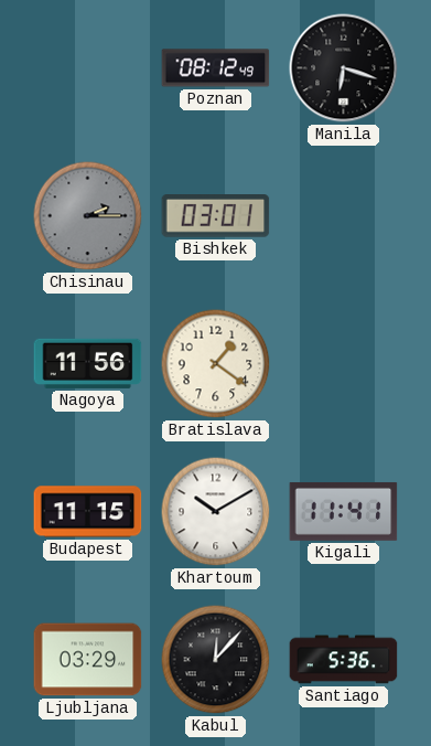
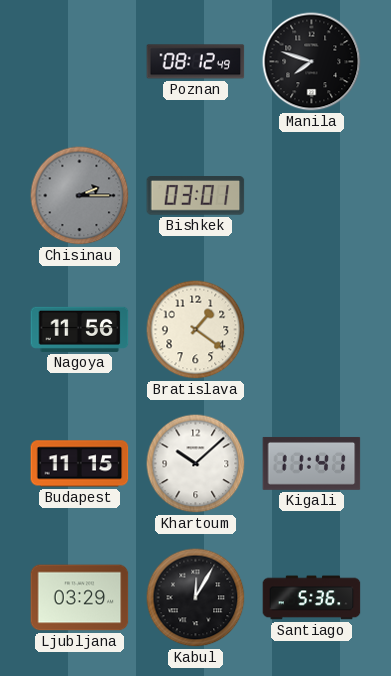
Manila: 6:18 -> 7:48
Khartoum: 10:10 -> 10:08
Kabul: 12:07 -> 12:05
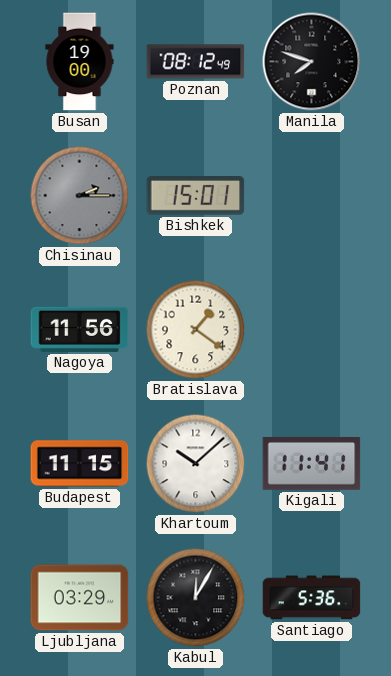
Busan: none -> 19:00
Bishkek: 03:01 -> 15:01
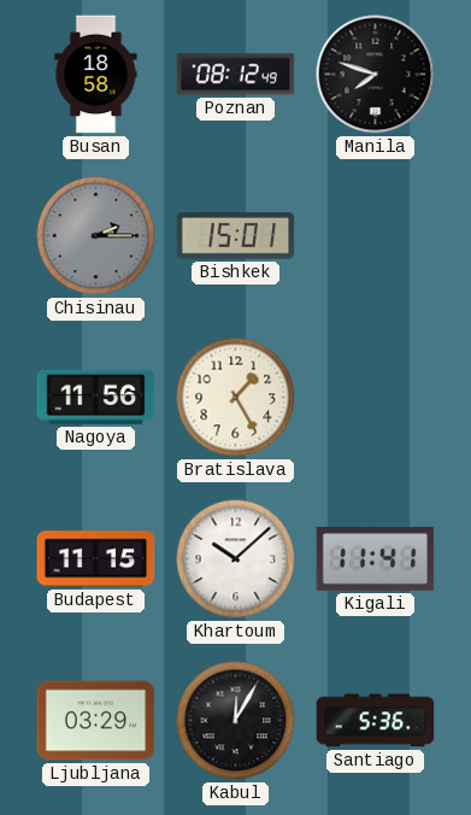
Busan: 19:00 -> 18:58
Bratislava: 1:21 -> 1:25
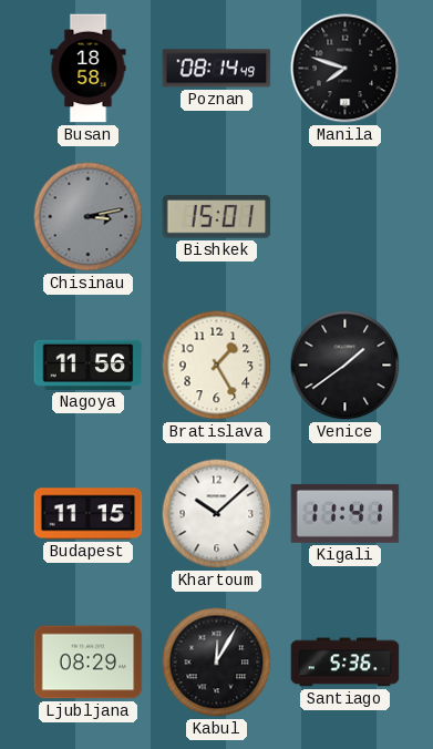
Poznan: 08:12 -> 08:14
Chisinau: 2:15 -> 3:13
Venice: none -> 1:39
Ljubljana: 03:29 -> 08:29
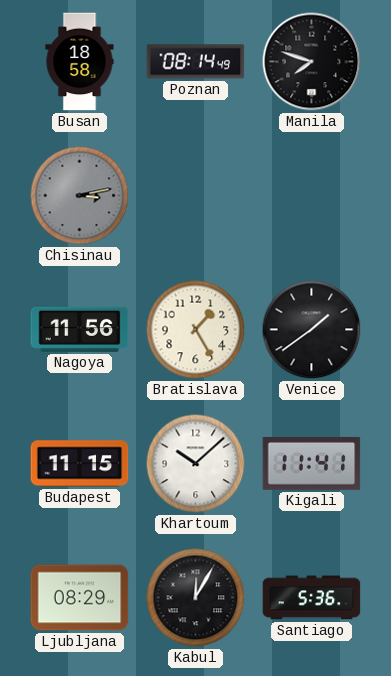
Bishkek: 15:01 -> none
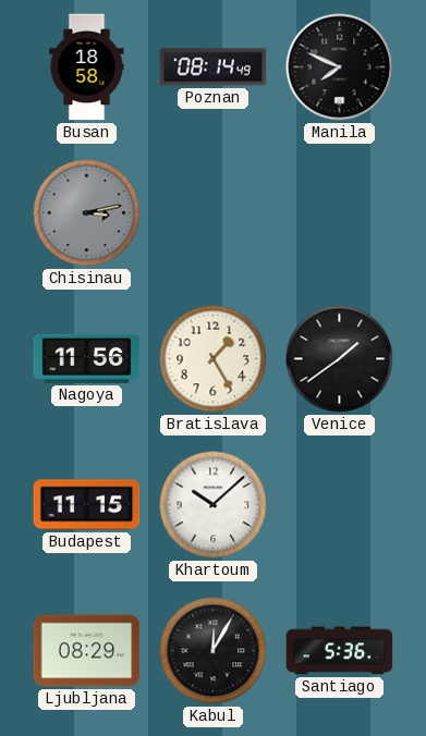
Manila: 7:48 -> 7:49
Kigali: 11:41 -> none
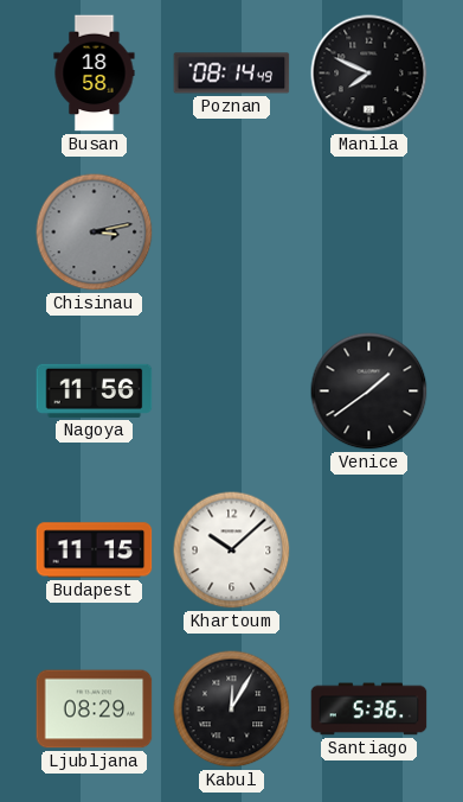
Bratislava: 1:25 -> none
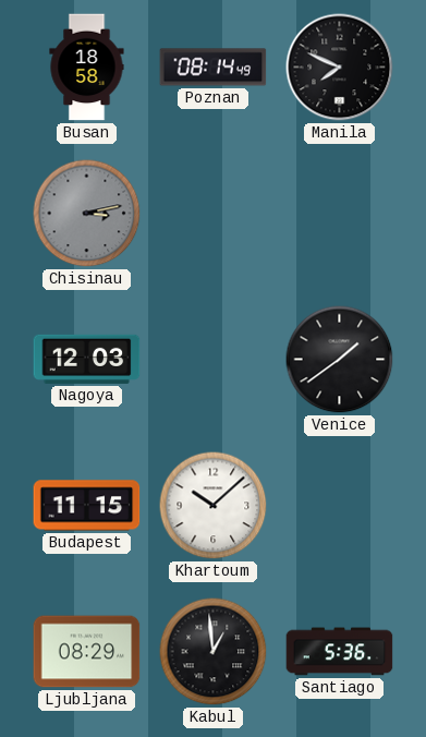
Nagoya: 11:56 -> 12:03
Kabul: 12:05 -> 12:59
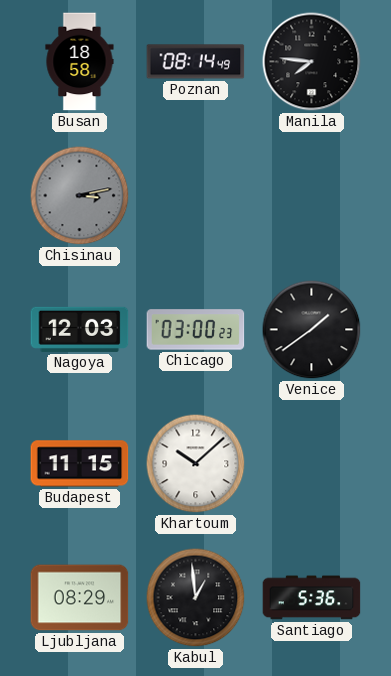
Manila: 7:49 -> 7:46
Chicago: none -> 03:00
